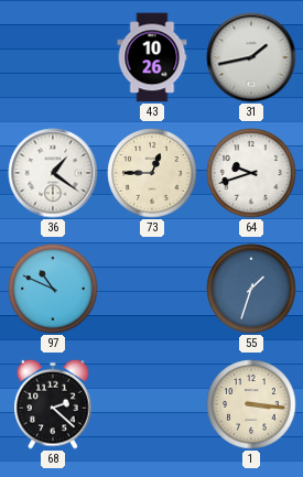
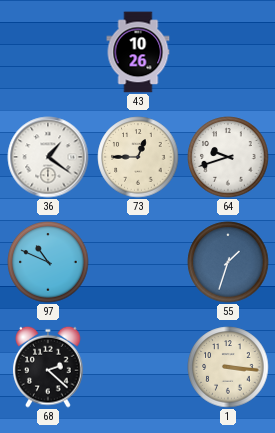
31: 1:43 -> none
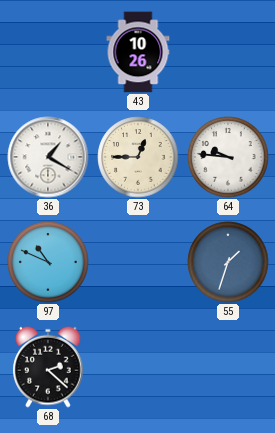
36: 1:21 -> 1:20
64: 9:42 -> 9:46
1: 3:16 -> none
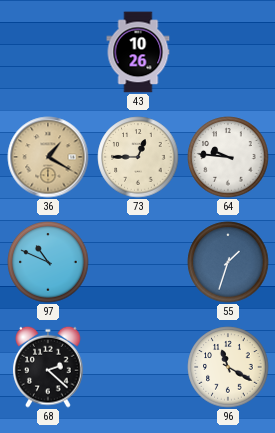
36 dial: white -> champagne
96: none -> 11:20
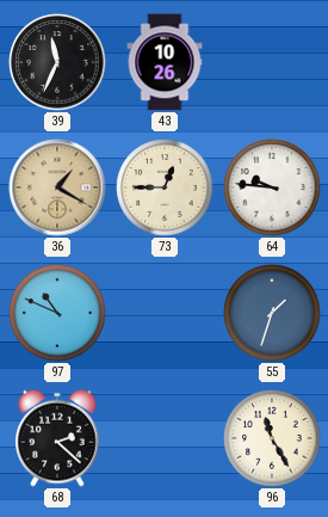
39: none -> 11:34
96: 11:20 -> 11:25
